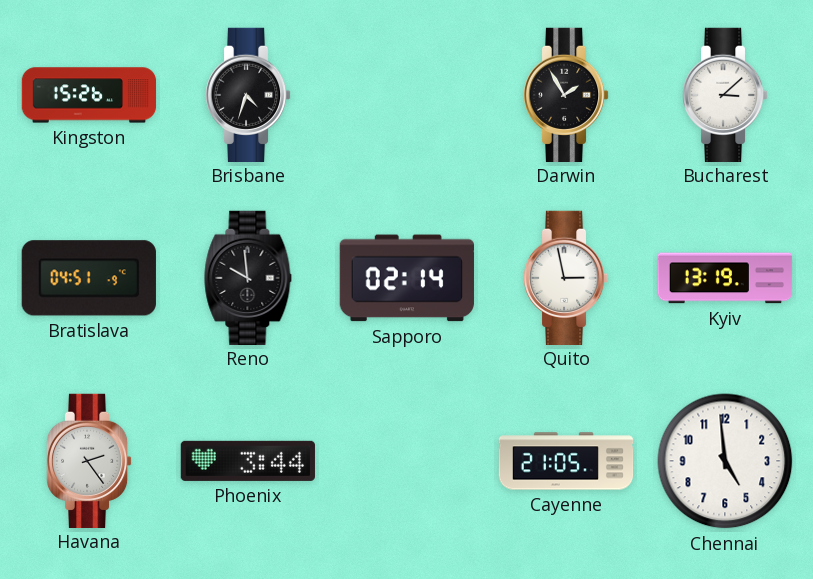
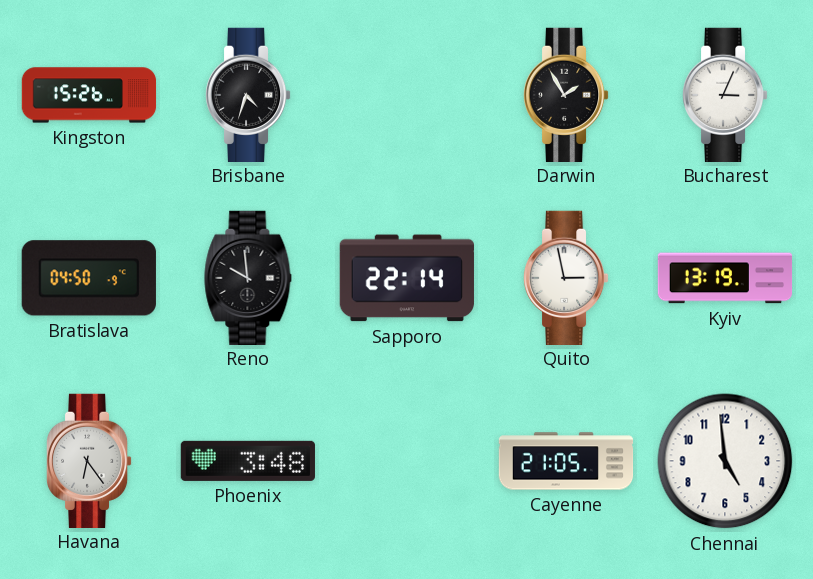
Bucharest: 3:08 -> 3:04
Bratislava: 04:51 -> 04:50
Sapporo: 02:14 -> 22:14
Havana: 2:24 -> 6:24
Phoenix: 3:44 -> 3:48
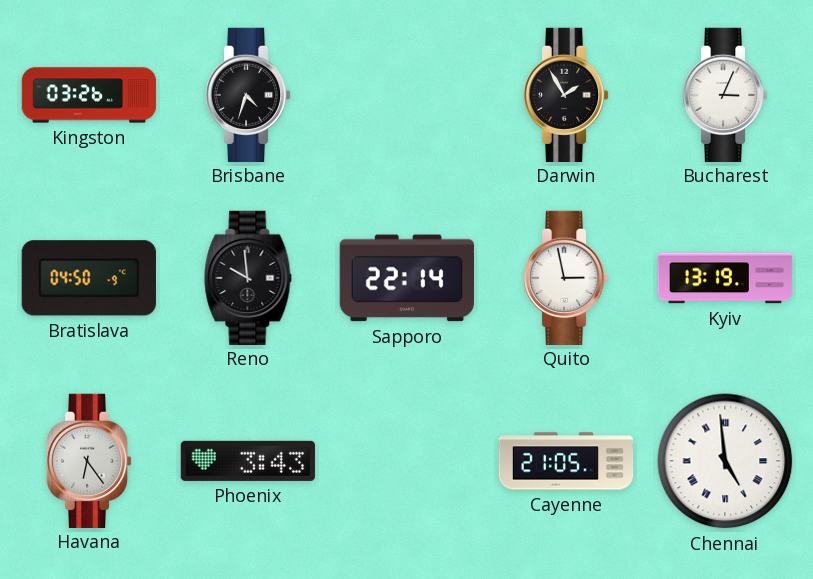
Kingston: 15:26 -> 03:26
Phoenix: 3:48 -> 3:43
Chennai numerals: Arabic -> Roman
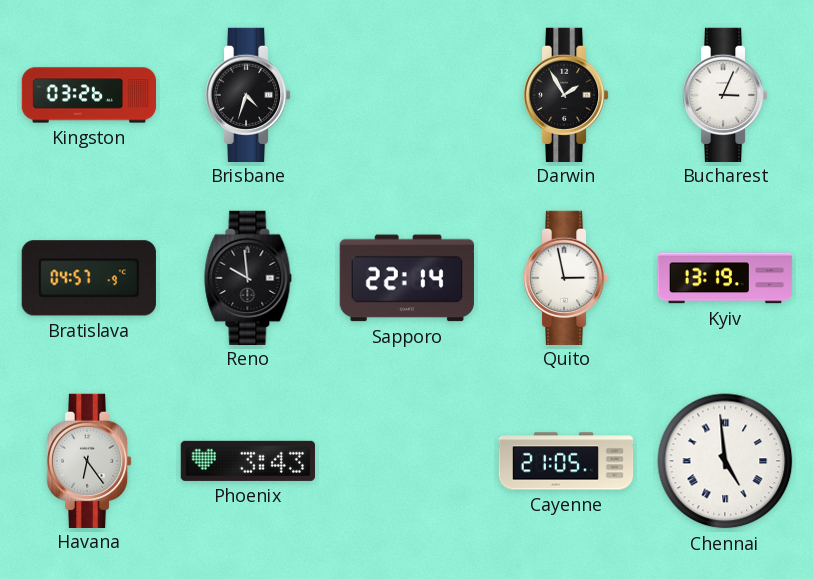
Bratislava: 04:50 -> 04:57
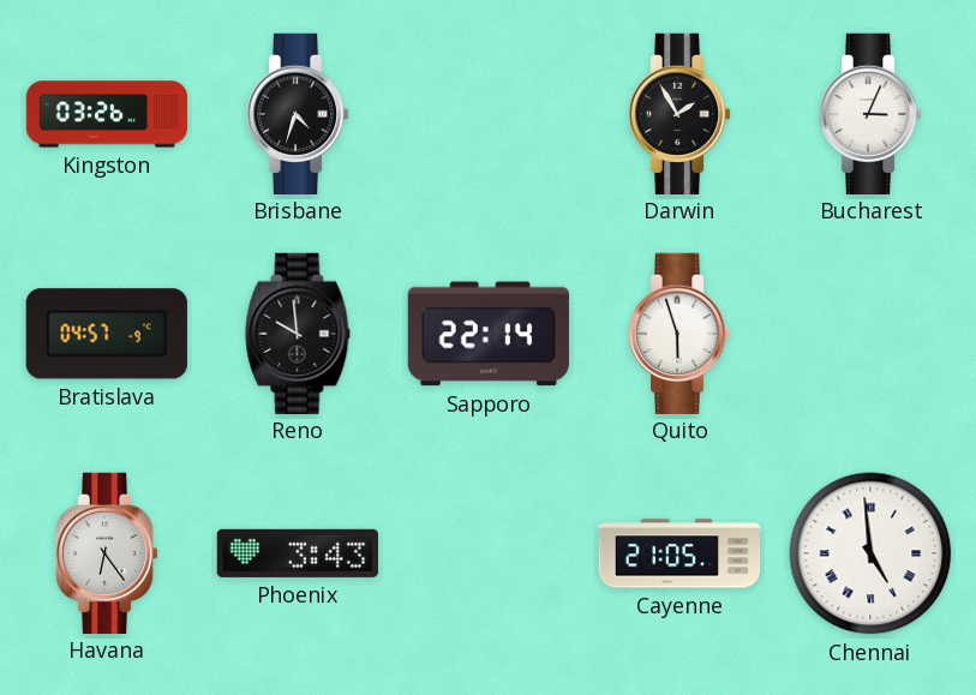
Quito: 2:58 -> 5:57
Kyiv: 13:19 -> none
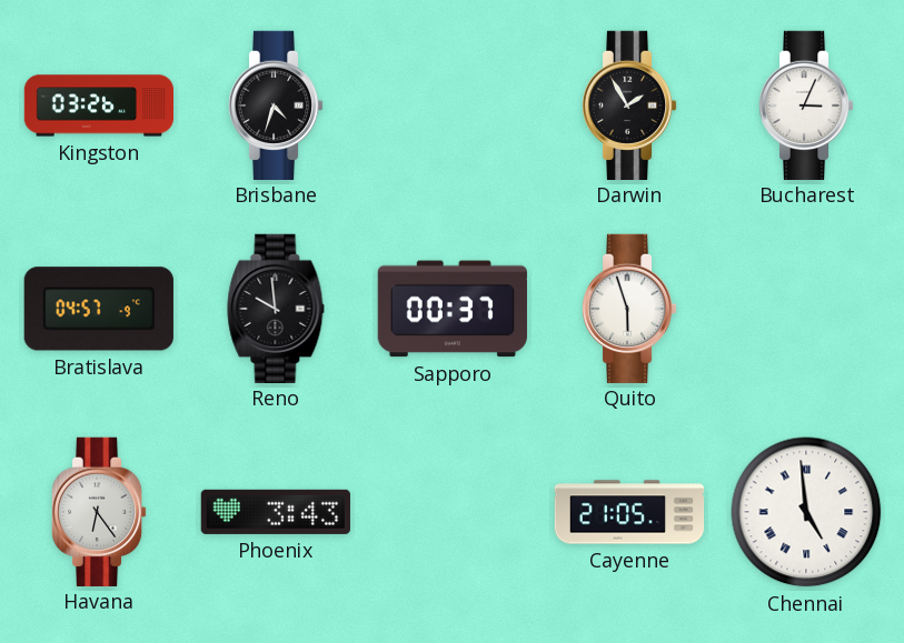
Sapporo: 22:14 -> 00:37
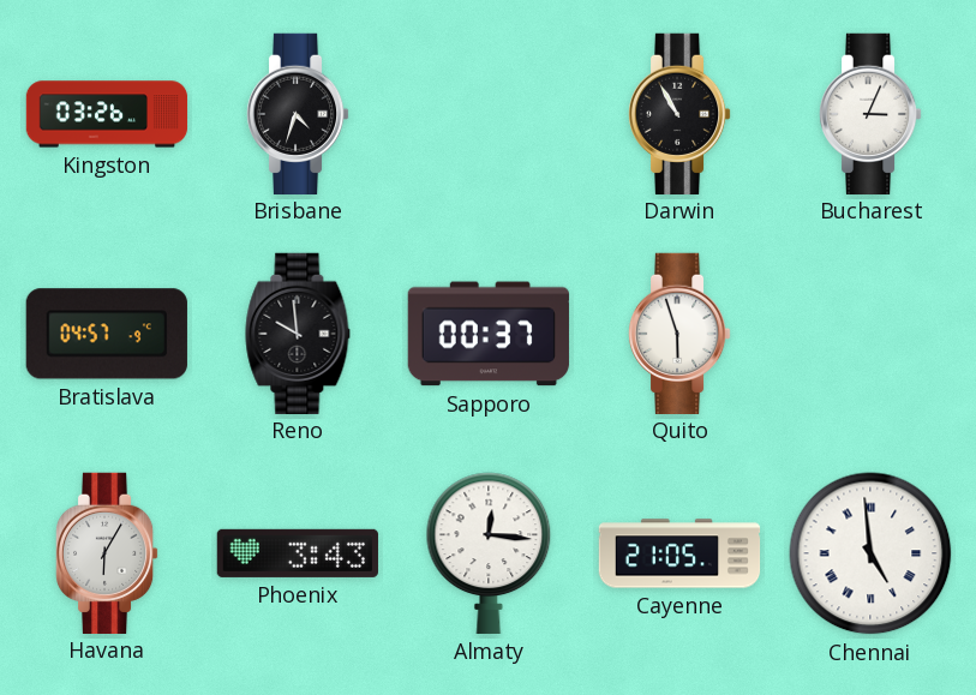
Darwin: 1:55 -> 10:55
Havana: 6:24 -> 6:05
Almaty: none -> 12:16
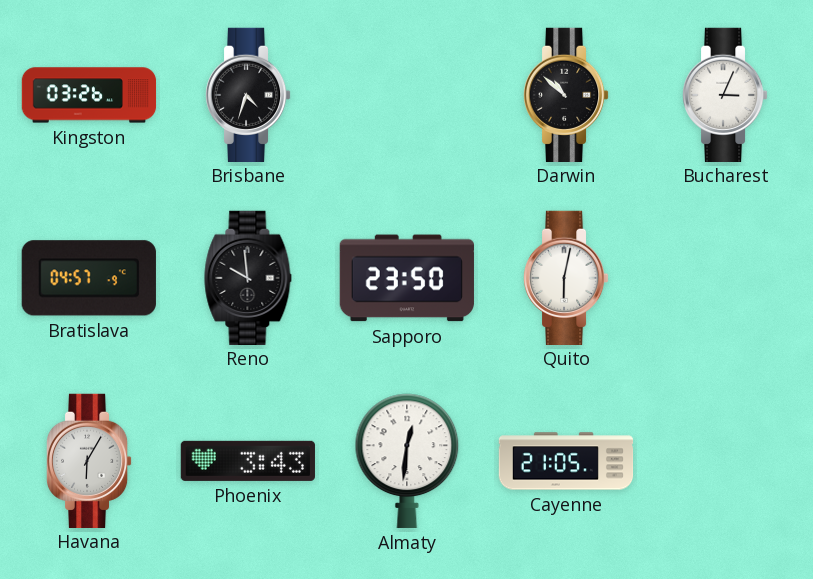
Darwin: 10:55 -> 10:52
Sapporo: 00:37 -> 23:50
Quito: 5:57 -> 6:02
Almaty: 12:16 -> 12:31
Chennai: 4:59 -> none
